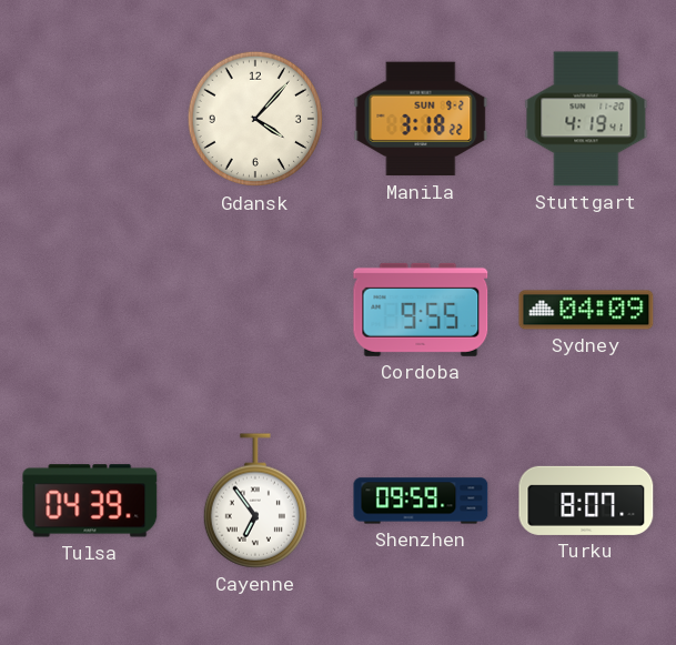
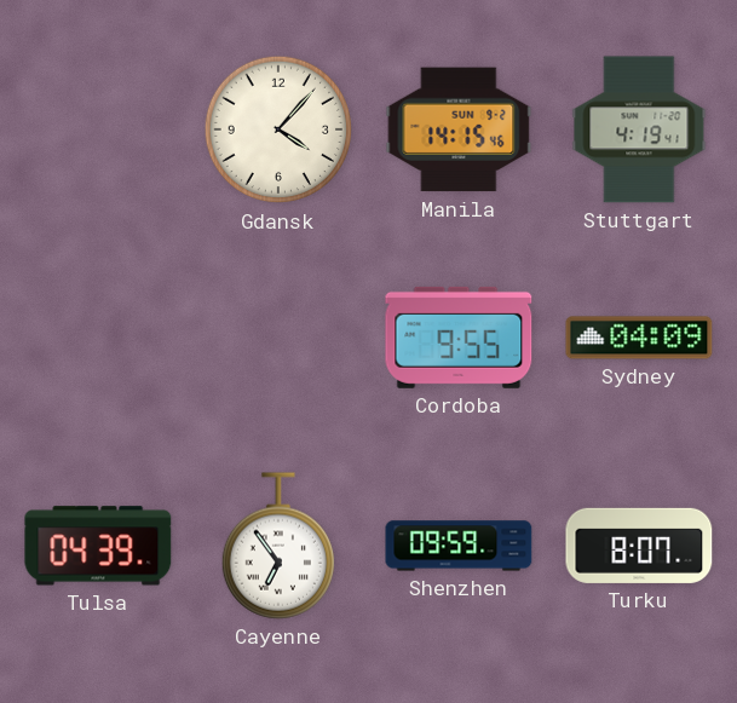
Manila: 3:18 -> 14:15
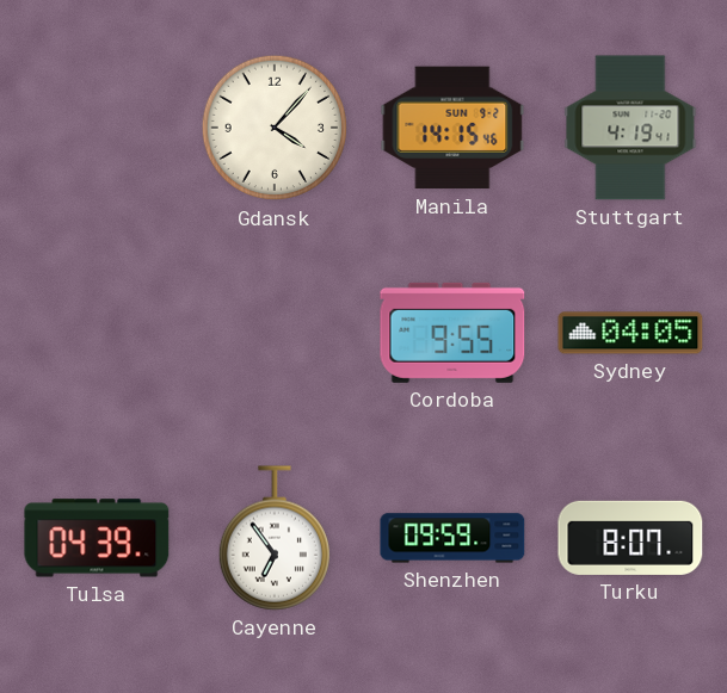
Sydney: 04:09 -> 04:05
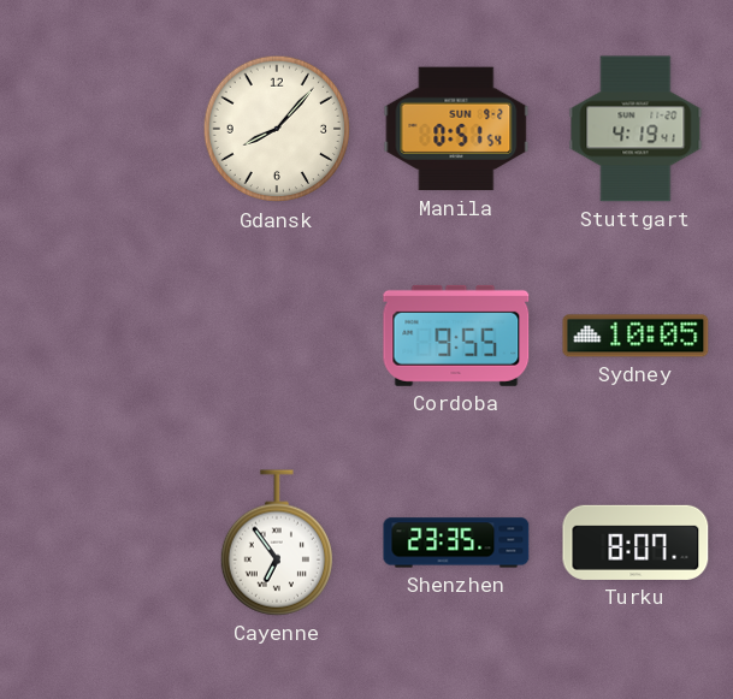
Gdansk: 4:07 -> 8:07
Manila: 14:15 -> 0:51
Sydney: 04:05 -> 10:05
Tulsa: 04:39 -> none
Shenzhen: 09:59 -> 23:35
